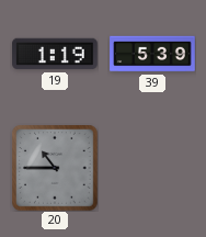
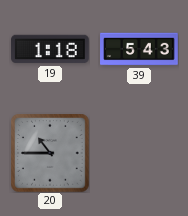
19: 1:19 -> 1:18
39: 5:39 -> 5:43
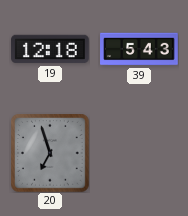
19: 1:18 -> 12:18
20: 10:45 -> 6:57
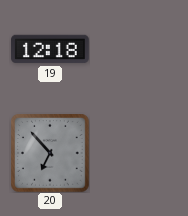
39: 5:43 -> none
20: 6:57 -> 6:53
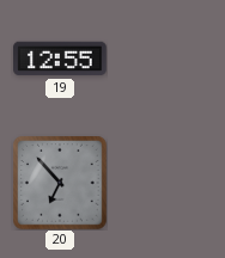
19: 12:18 -> 12:55
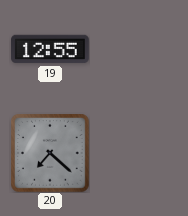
20: 6:53 -> 7:22
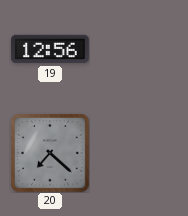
19: 12:55 -> 12:56
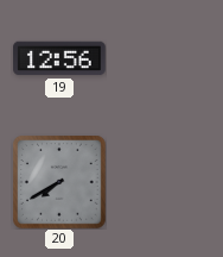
20: 7:22 -> 7:40
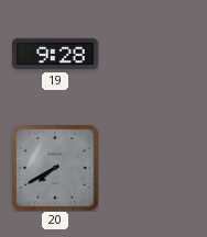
19: 12:56 -> 9:28
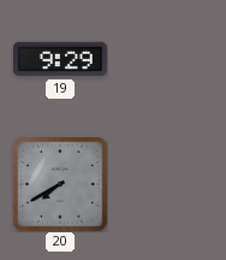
19: 9:28 -> 9:29
